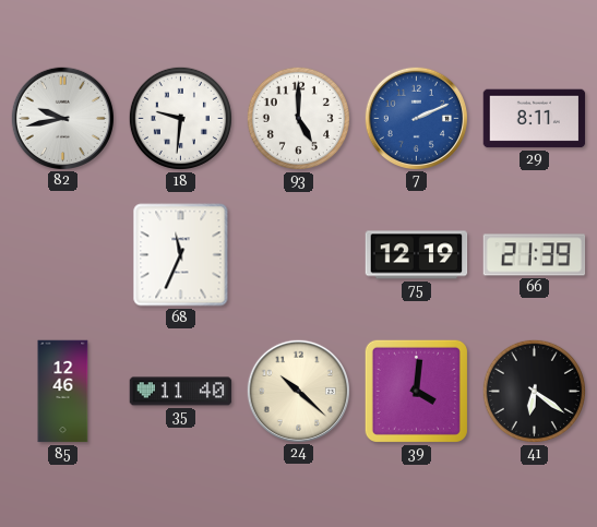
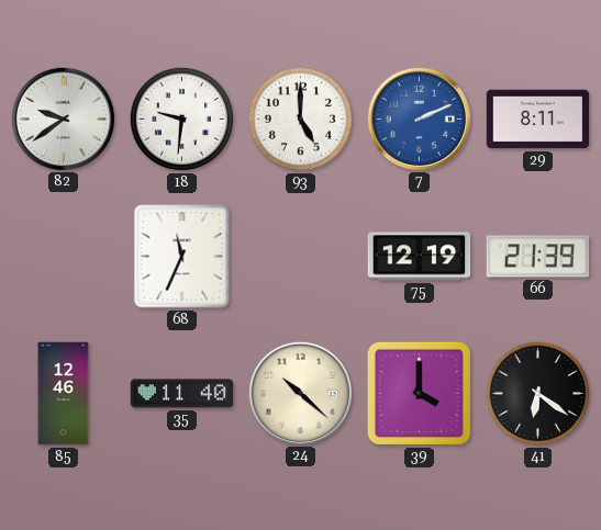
82: 9:43 -> 9:39
39: 4:01 -> 4:00
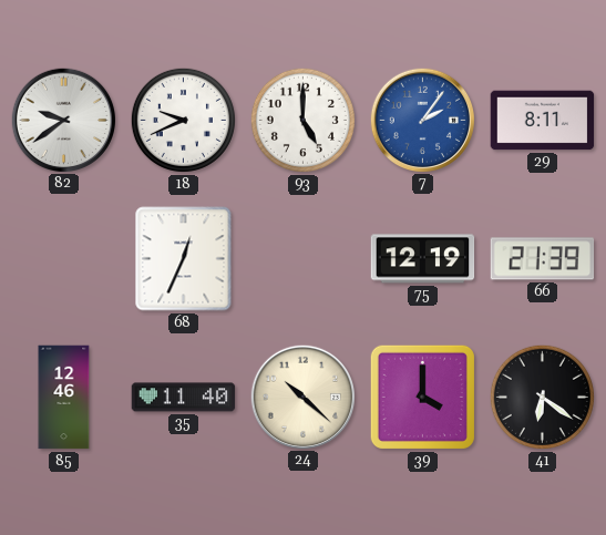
18: 9:31 -> 9:41
7: 2:11 -> 2:06
68: 11:34 -> 12:34
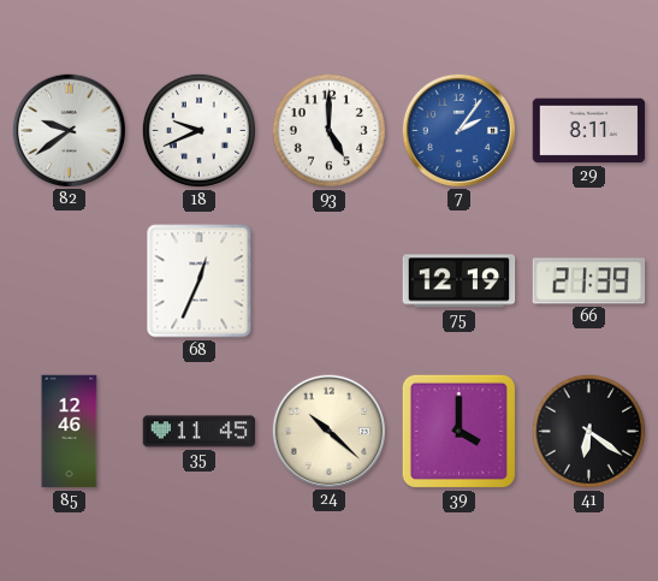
35: 11:40 -> 11:45
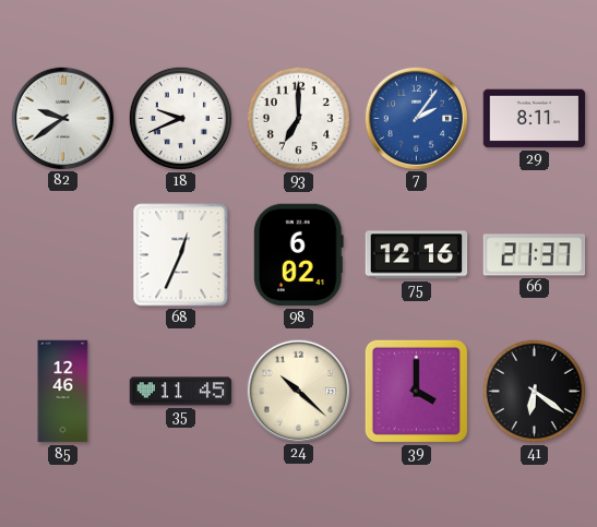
93: 5:00 -> 7:00
98: none -> 6:02
75: 12:19 -> 12:16
66: 21:39 -> 21:37
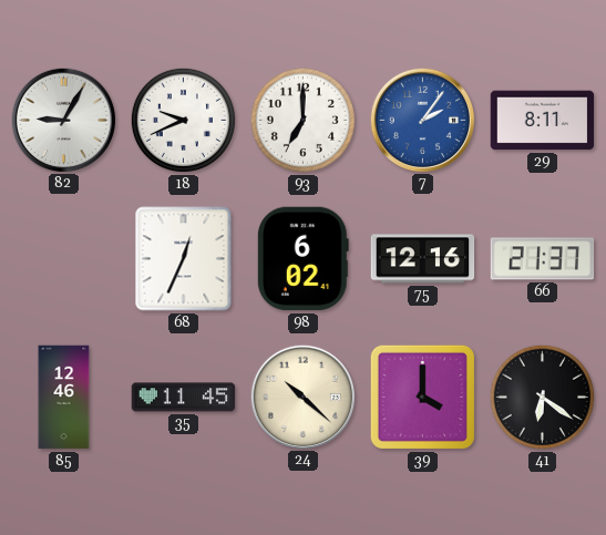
82: 9:39 -> 9:05
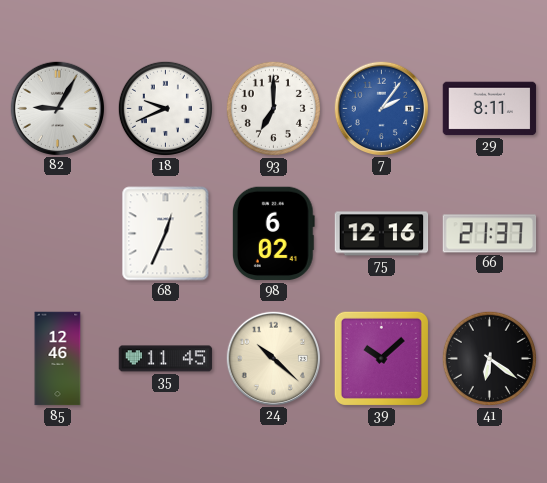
39: 4:00 -> 10:08
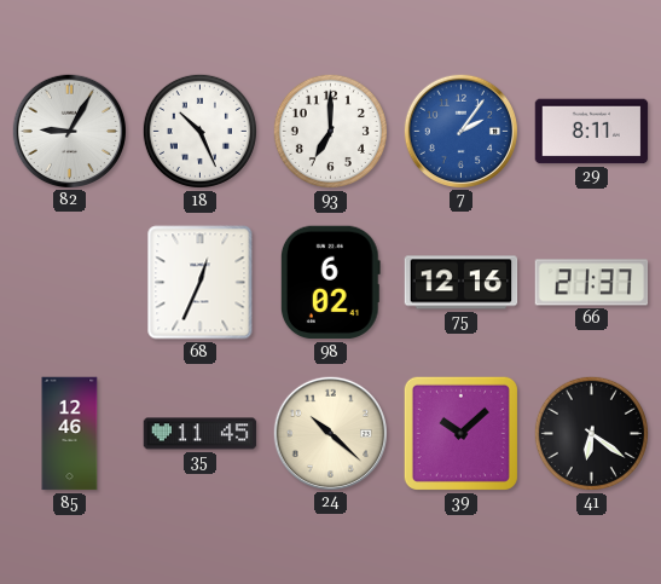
18: 9:41 -> 10:26
